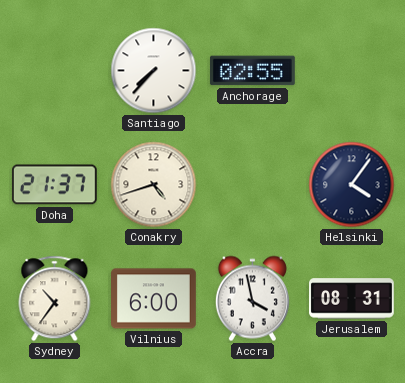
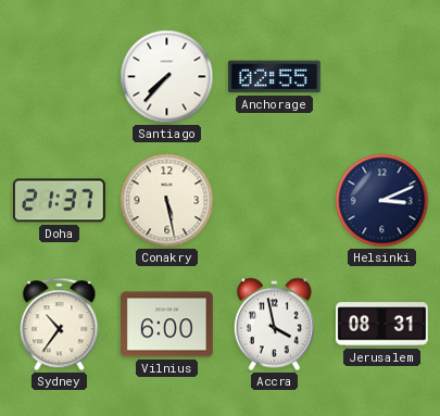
Conakry: 4:42 -> 5:28
Helsinki: 4:06 -> 3:11
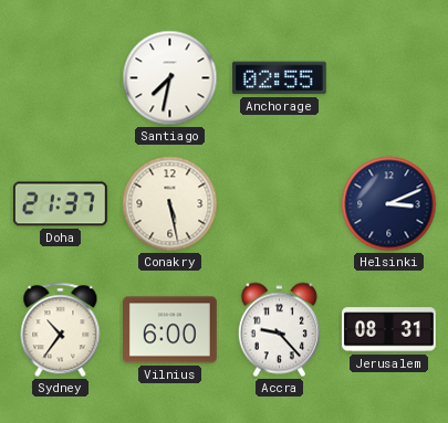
Santiago: 7:37 -> 7:32
Accra: 3:58 -> 9:23
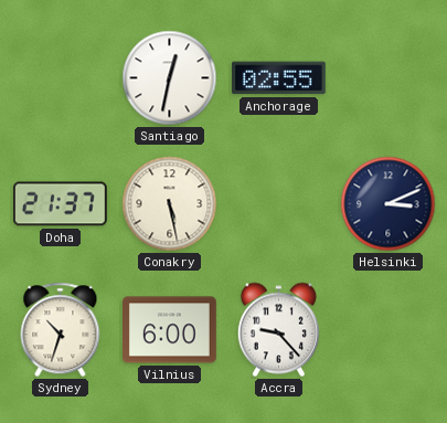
Santiago: 7:32 -> 12:32
Sydney: 10:36 -> 10:33
Jerusalem: 08:31 -> none
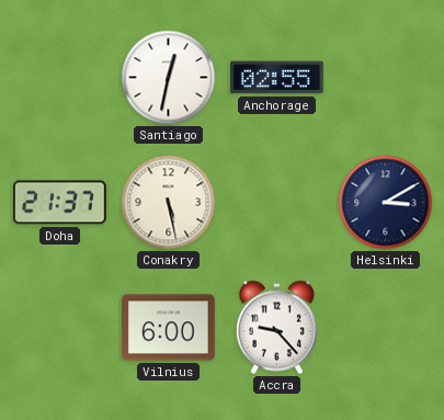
Helsinki: 3:11 -> 3:10
Sydney: 10:33 -> none
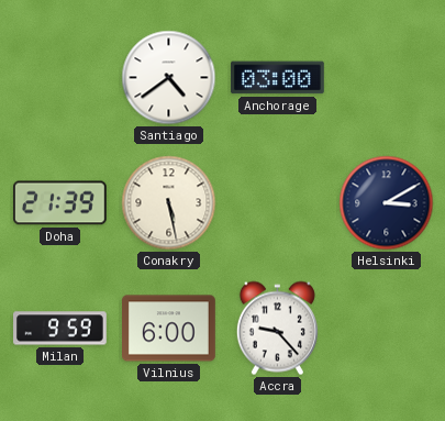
Santiago: 12:32 -> 4:39
Anchorage: 02:55 -> 03:00
Doha: 21:37 -> 21:39
Milan: none -> 9:59
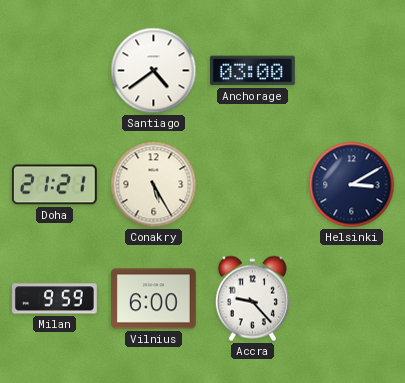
Doha: 21:39 -> 21:21
Conakry: 5:28 -> 5:25
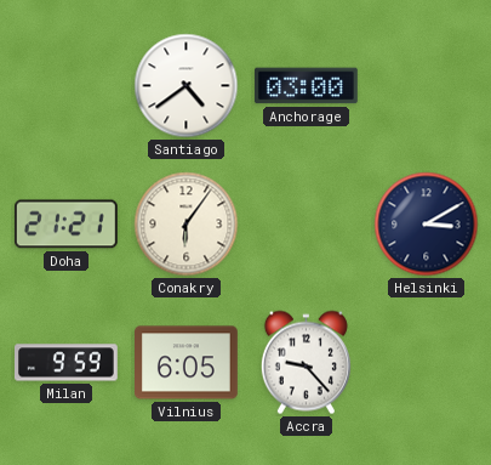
Conakry: 5:25 -> 6:06
Vilnius: 6:00 -> 6:05
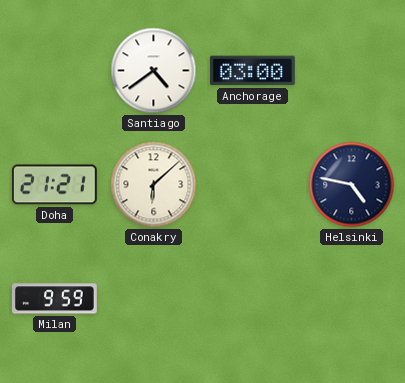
Conakry: 6:06 -> 6:08
Helsinki: 3:10 -> 4:47
Vilnius: 6:05 -> none
Accra: 9:23 -> none
